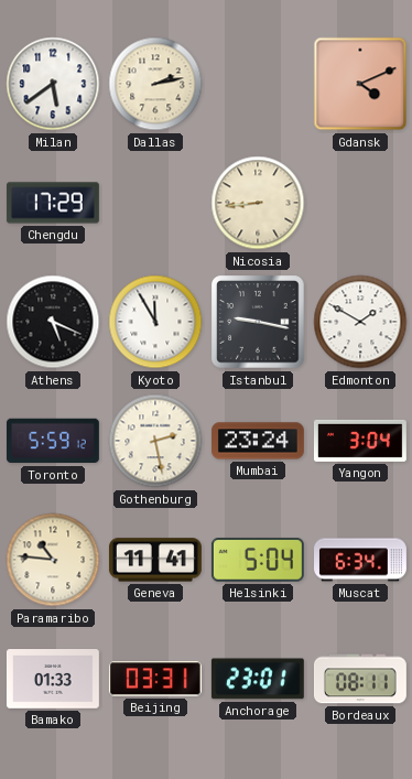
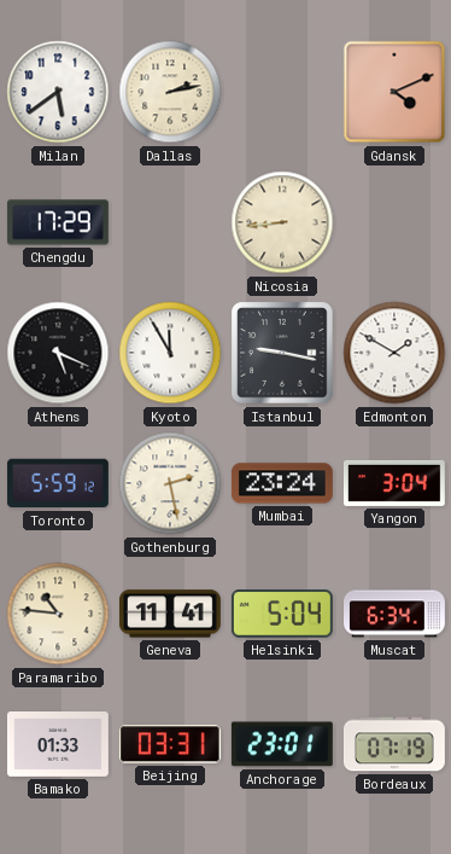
Bordeaux: 08:11 -> 07:19
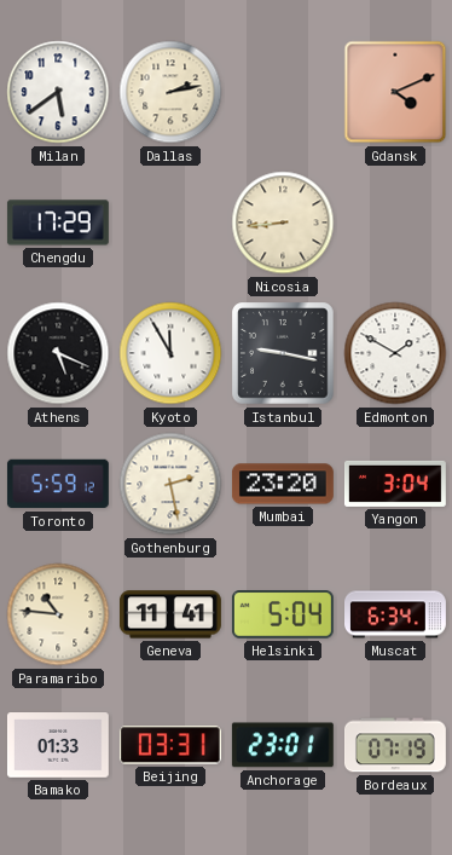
Mumbai: 23:24 -> 23:20
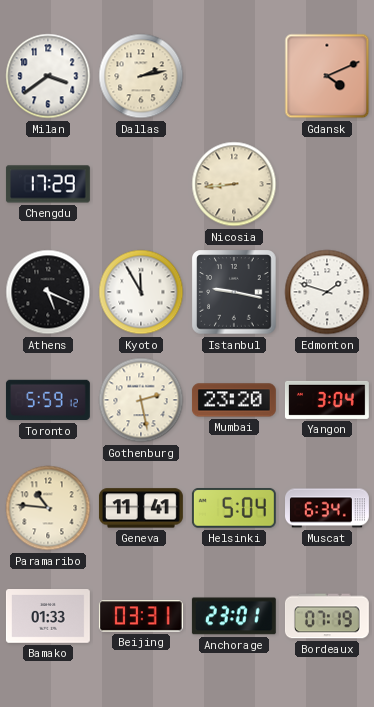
Milan: 5:39 -> 3:39
Edmonton: 1:50 -> 1:48
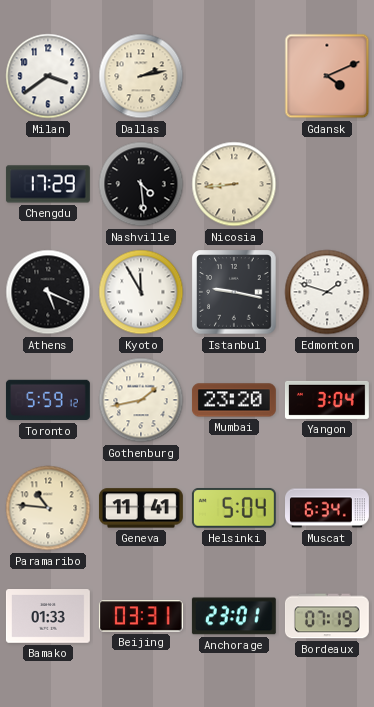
Nashville: none -> 4:29
Gothenburg: 2:28 -> 1:43
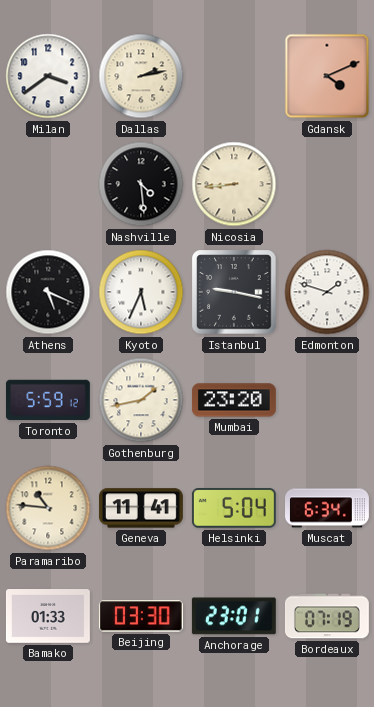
Chengdu: 17:29 -> none
Kyoto: 11:55 -> 5:34
Yangon: 3:04 -> none
Beijing: 03:31 -> 03:30
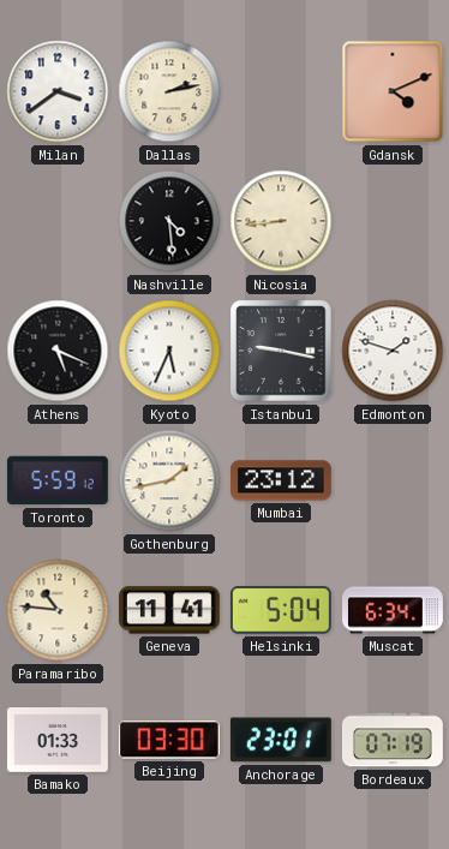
Mumbai: 23:20 -> 23:12
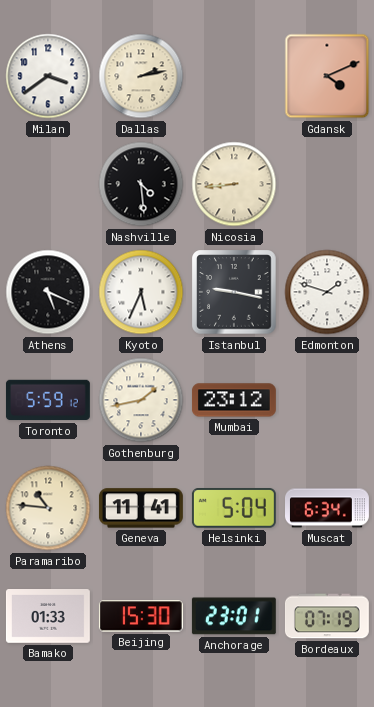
Beijing: 03:30 -> 15:30
